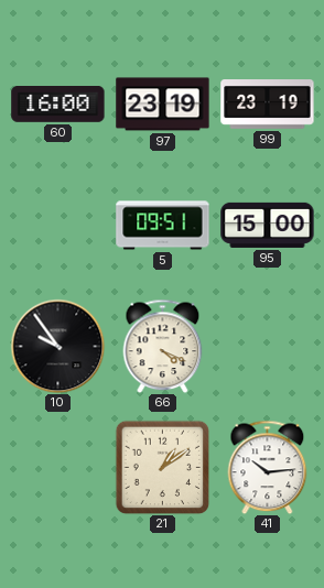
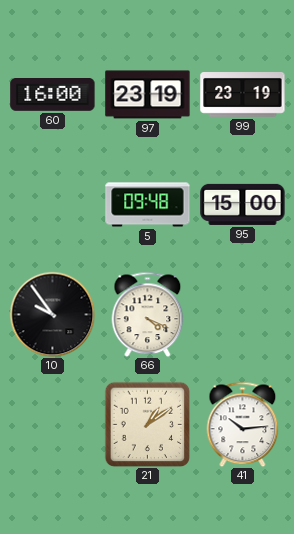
5: 09:51 -> 09:48
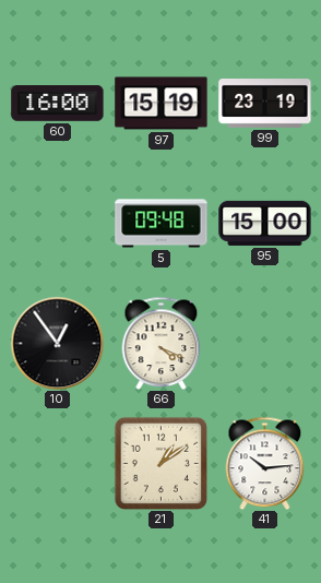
97: 23:19 -> 15:19
10: 9:54 -> 12:54
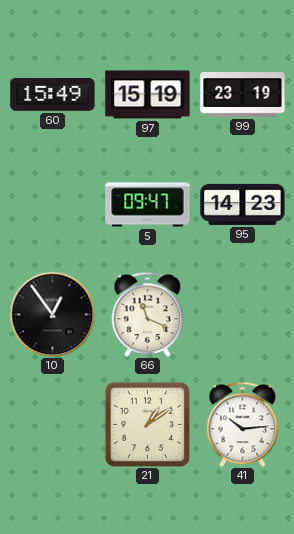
60: 16:00 -> 15:49
5: 09:48 -> 09:47
95: 15:00 -> 14:23
66: 4:19 -> 11:19
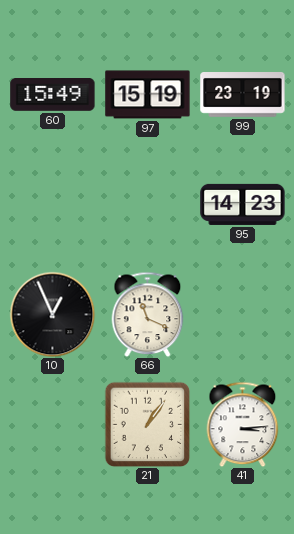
5: 09:47 -> none
10: 12:54 -> 12:56
21: 1:09 -> 1:06
41: 10:14 -> 3:14
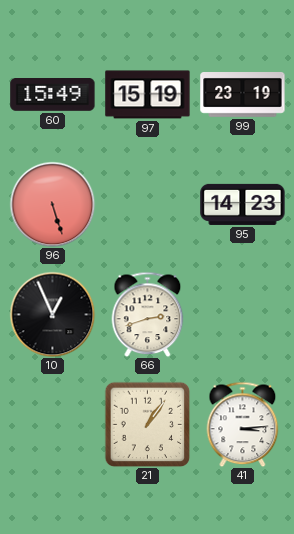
96: none -> 5:27
66: 11:19 -> 2:42
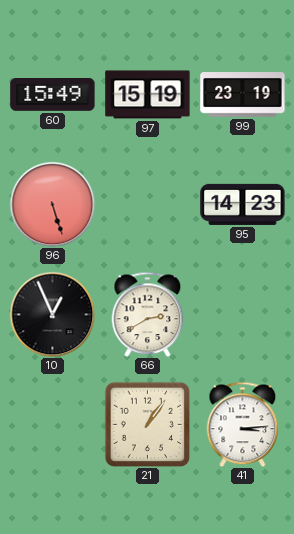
66: 2:42 -> 2:40
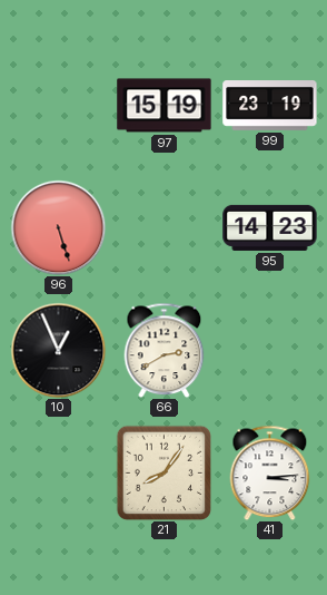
60: 15:49 -> none
21: 1:06 -> 8:06
